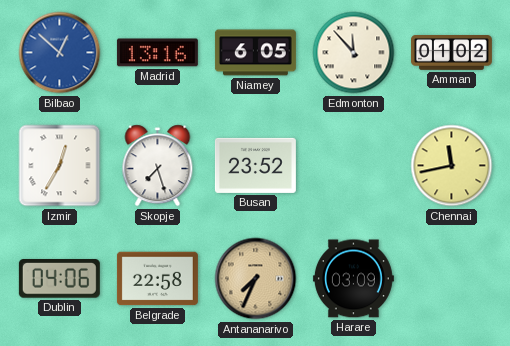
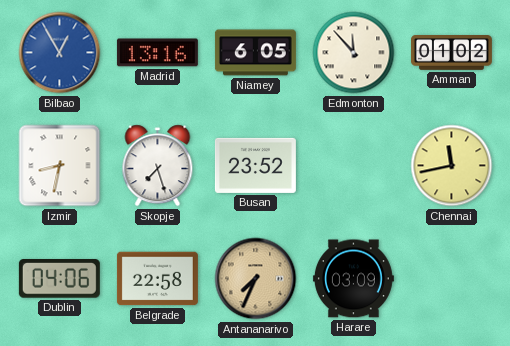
Bilbao: 12:52 -> 12:55
Izmir: 12:35 -> 8:32
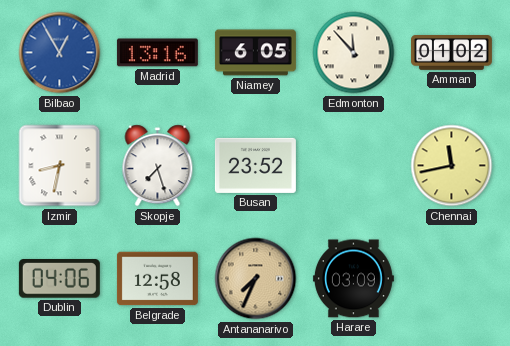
Belgrade: 22:58 -> 12:58
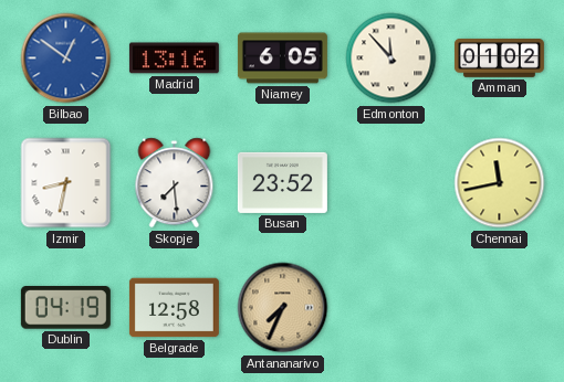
Bilbao: 12:55 -> 12:51
Skopje: 7:27 -> 7:29
Dublin: 04:06 -> 04:19
Harare: 03:09 -> none
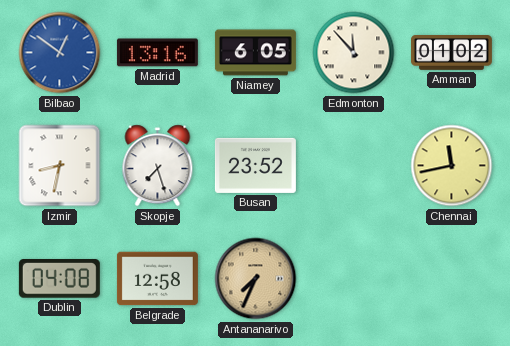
Skopje: 7:29 -> 7:27
Dublin: 04:19 -> 04:08
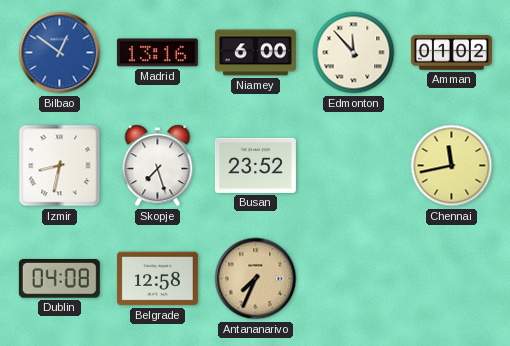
Niamey: 6:05 -> 6:00
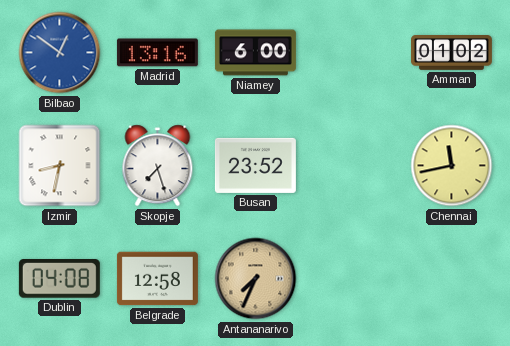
Edmonton: 11:53 -> none
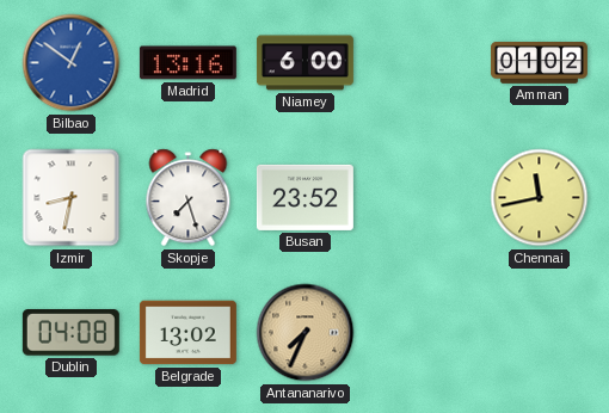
Belgrade: 12:58 -> 13:02
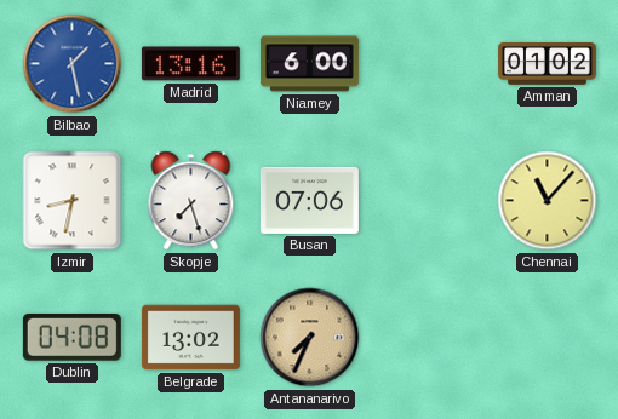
Bilbao: 12:51 -> 1:28
Busan: 23:52 -> 07:06
Chennai: 11:43 -> 11:07
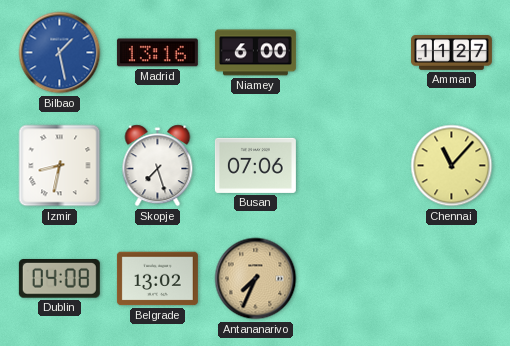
Amman: 01:02 -> 11:27
